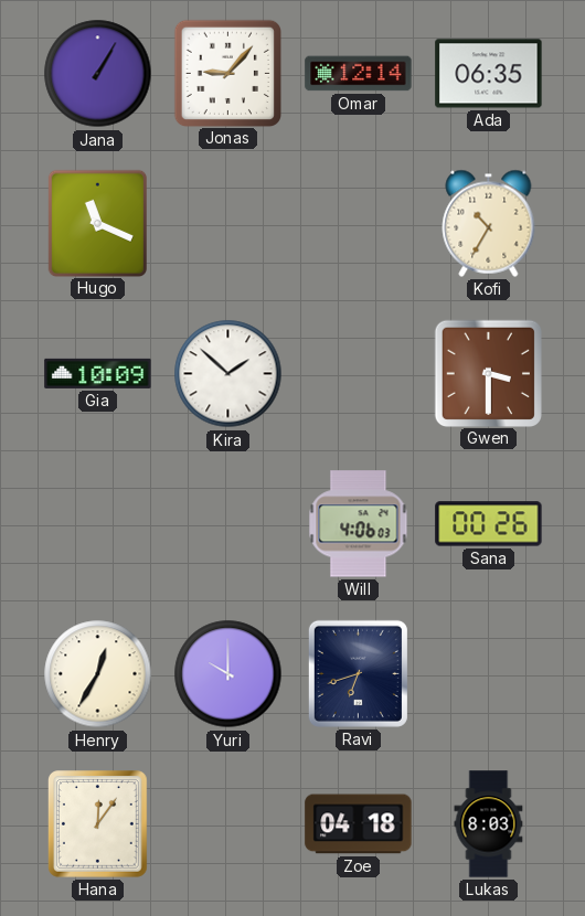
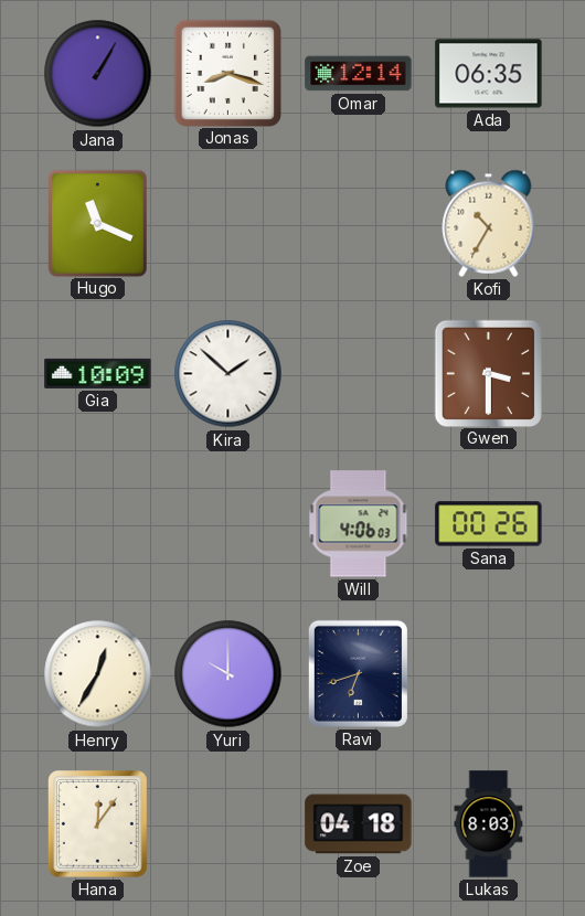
Jonas: 9:07 -> 8:18
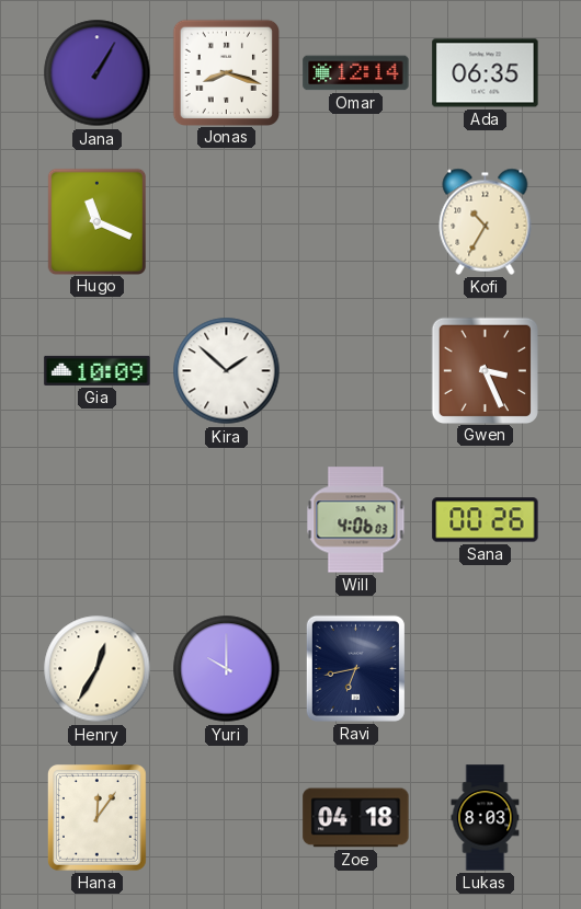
Gwen: 3:30 -> 3:26
Ravi: 6:42 -> 6:43
